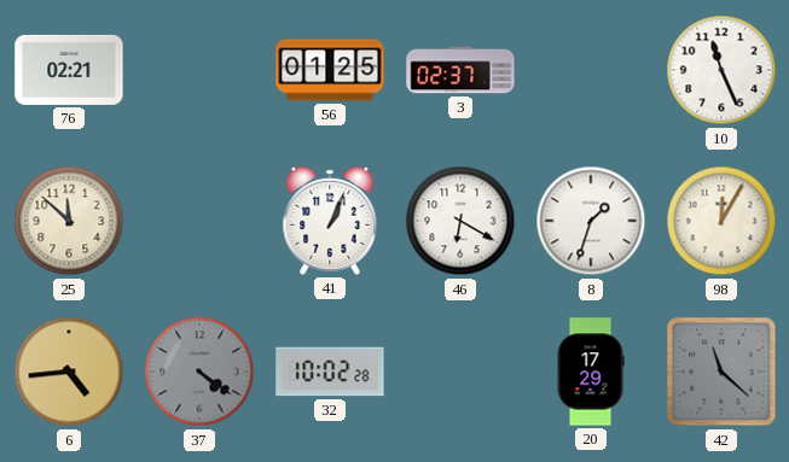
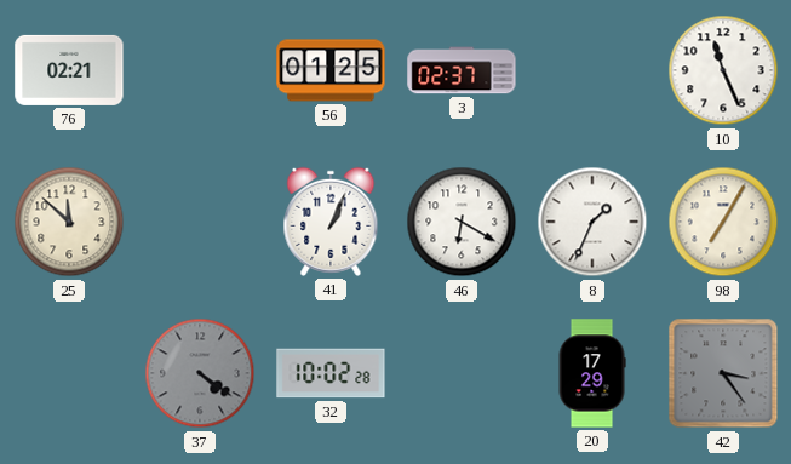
8: 1:33 -> 1:34
98: 12:05 -> 7:05
6: 4:44 -> none
42: 11:22 -> 3:24
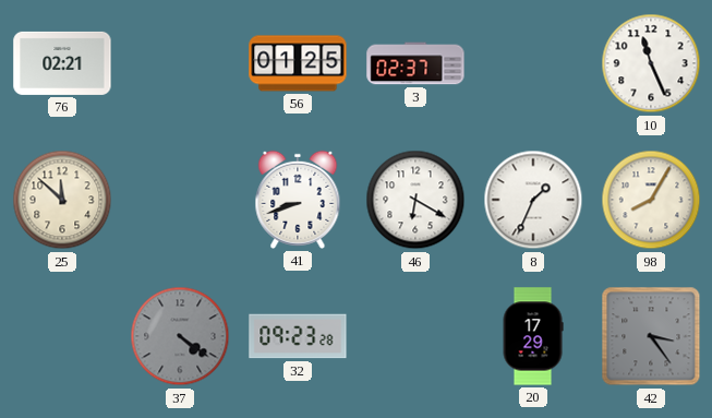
41: 1:04 -> 8:42
98: 7:05 -> 8:05
32: 10:02 -> 09:23
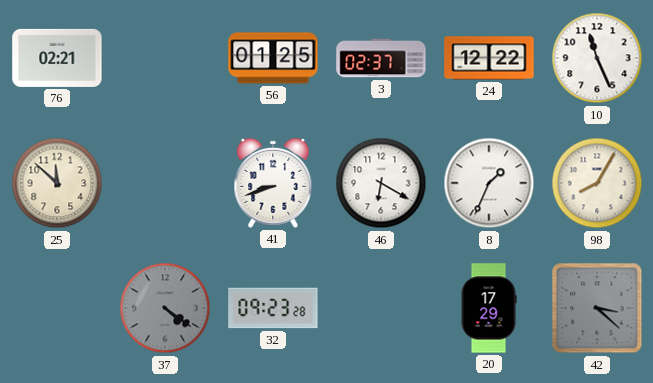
24: none -> 12:22
42: 3:24 -> 3:22
